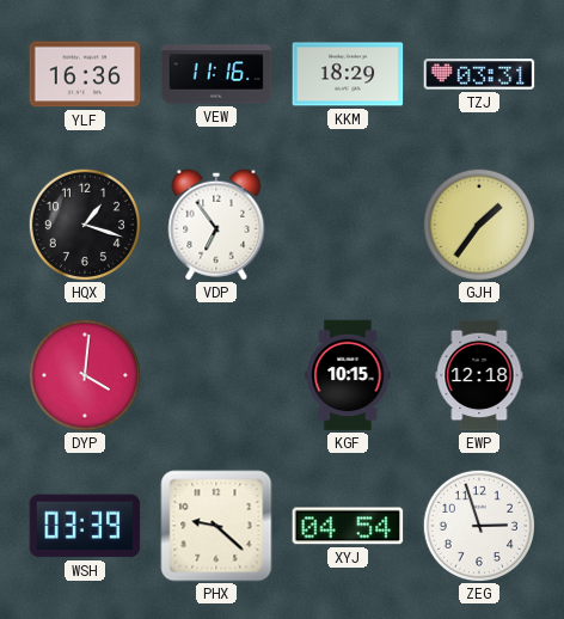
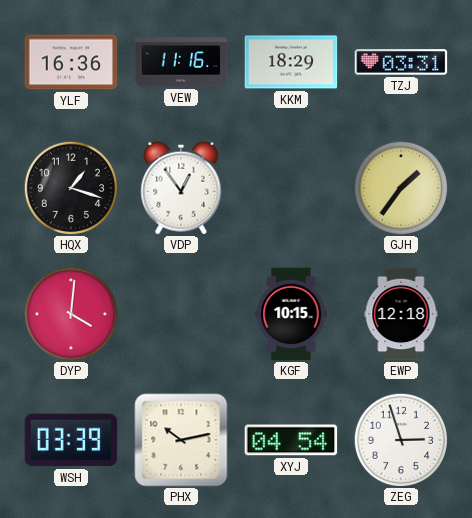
VDP: 6:54 -> 12:54
PHX: 9:22 -> 10:13
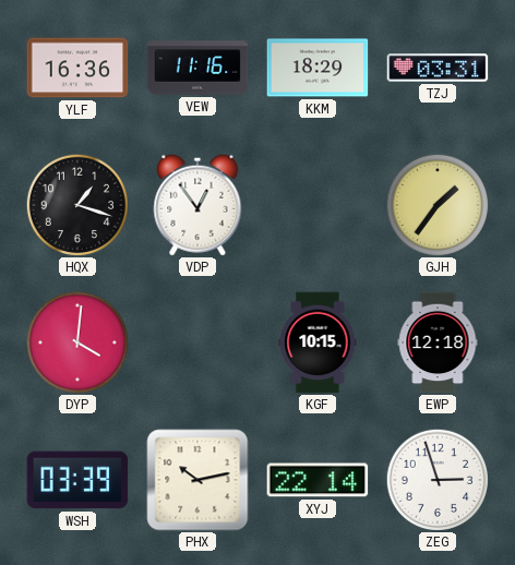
XYJ: 04:54 -> 22:14
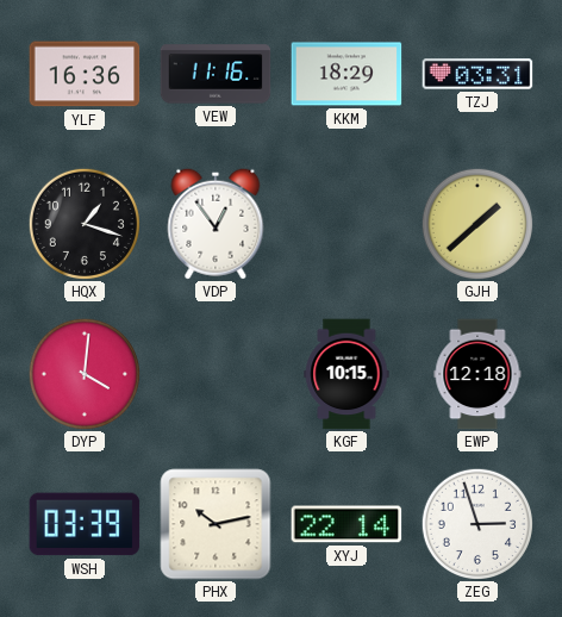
GJH: 1:36 -> 1:38
